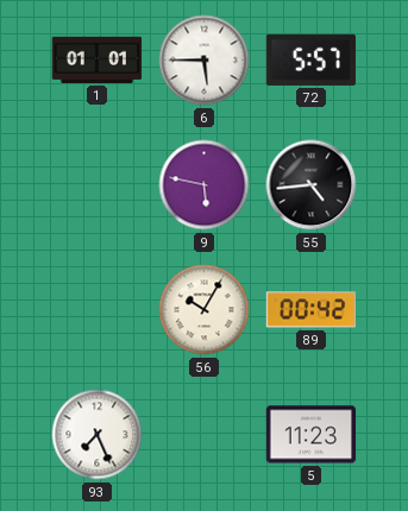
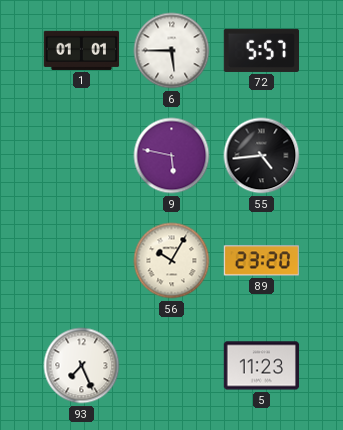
89: 00:42 -> 23:20
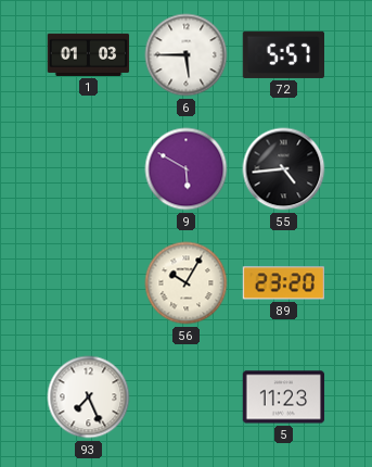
1: 01:01 -> 01:03
9: 5:47 -> 5:50
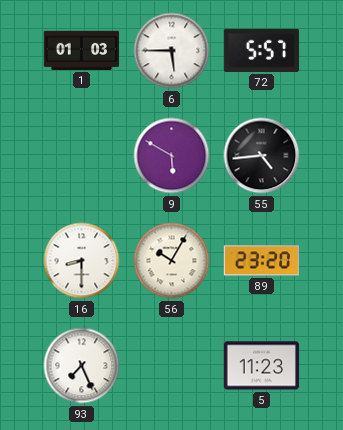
16: none -> 8:30
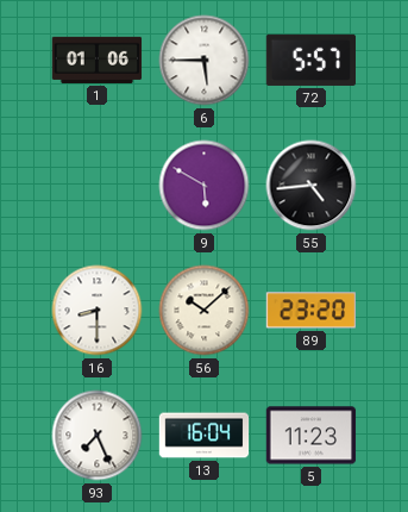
1: 01:03 -> 01:06
56: 10:05 -> 10:08
13: none -> 16:04
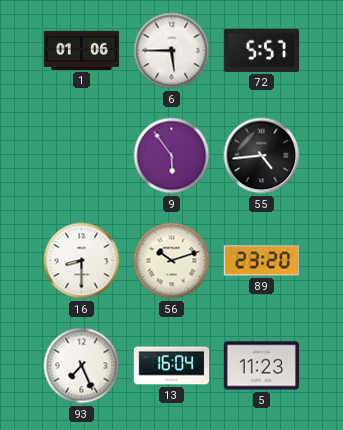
9: 5:50 -> 5:54
56: 10:08 -> 10:12
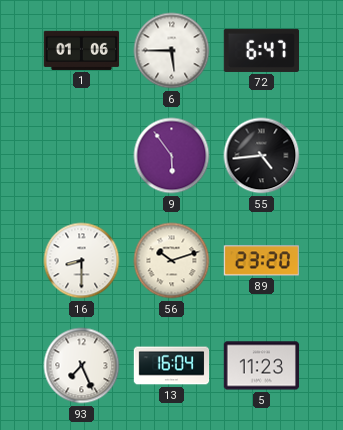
72: 5:57 -> 6:47
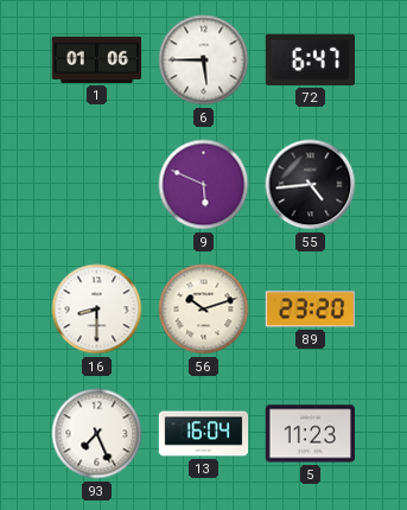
9: 5:54 -> 5:49
